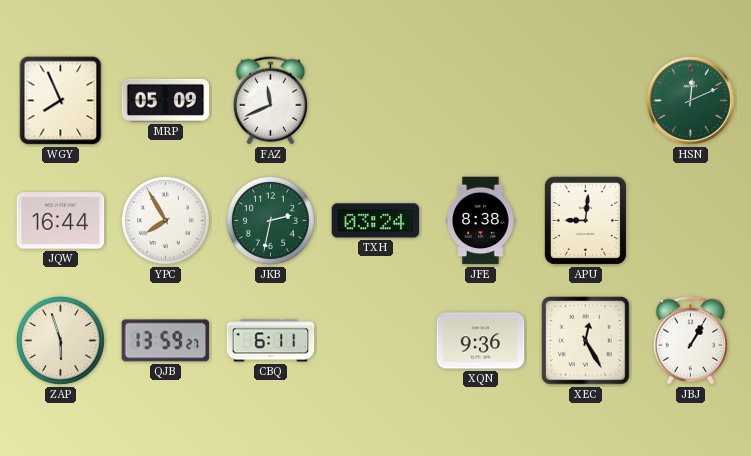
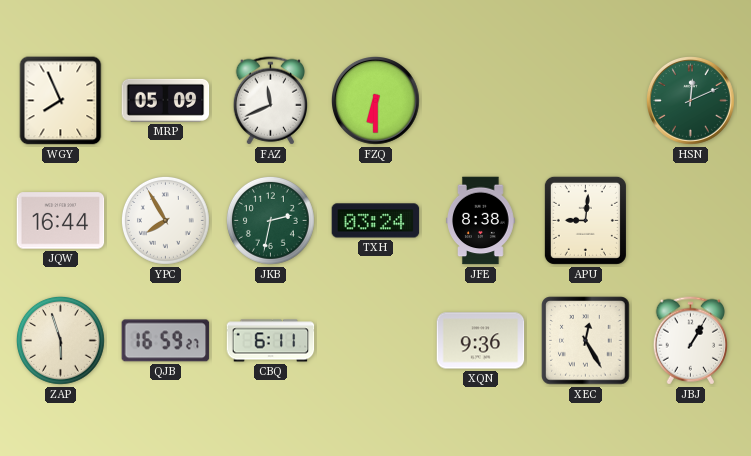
FZQ: none -> 6:30
QJB: 13:59 -> 16:59
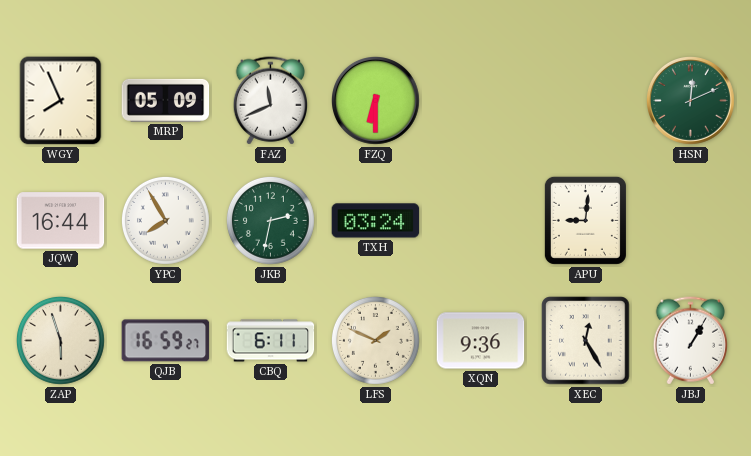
JFE: 8:38 -> none
LFS: none -> 1:49
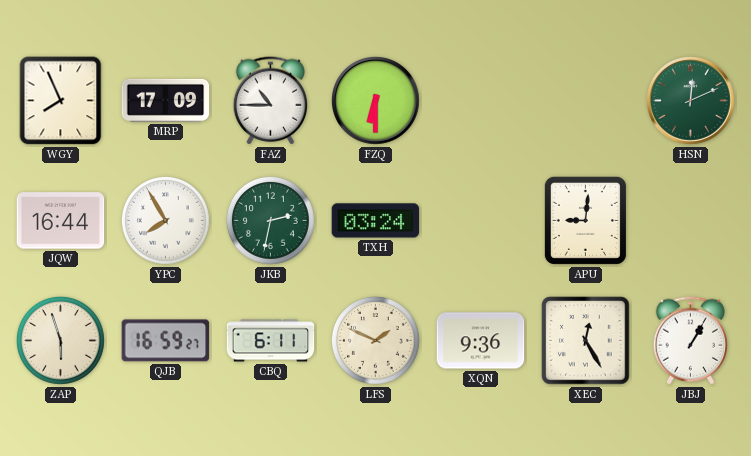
MRP: 05:09 -> 17:09
FAZ: 11:41 -> 10:45
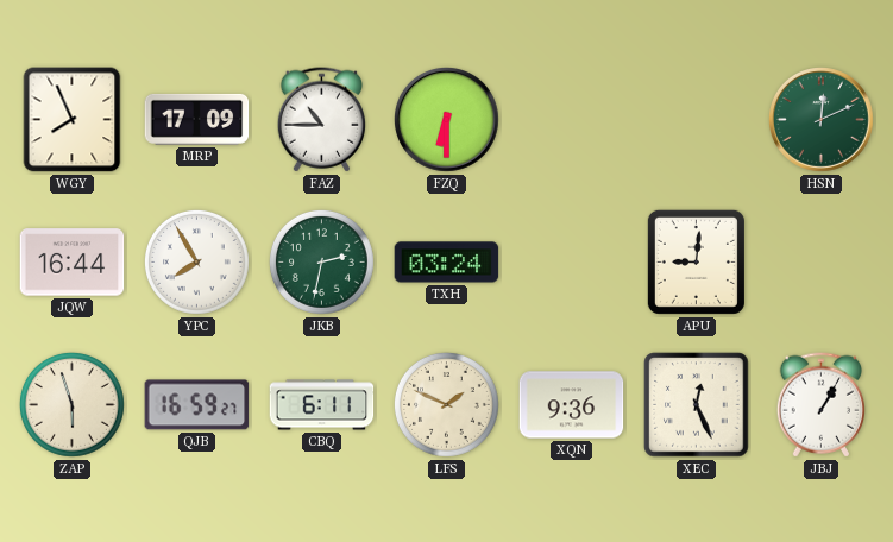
XEC: 12:25 -> 12:26
